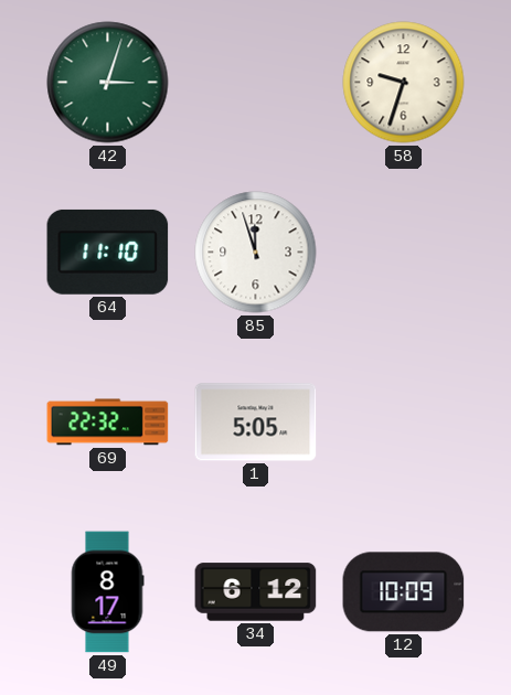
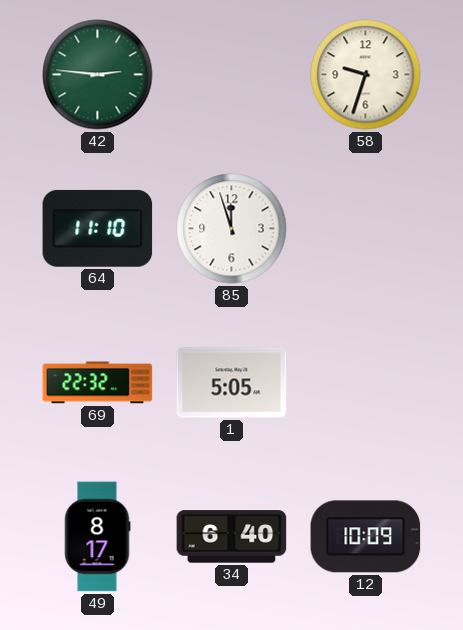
42: 3:03 -> 2:46
34: 6:12 -> 6:40
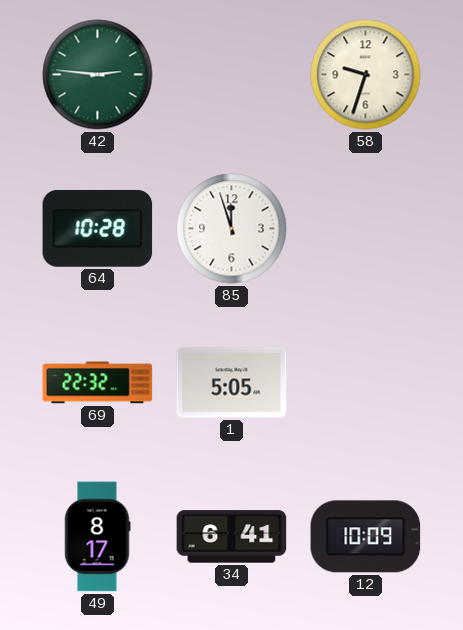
64: 11:10 -> 10:28
34: 6:40 -> 6:41
